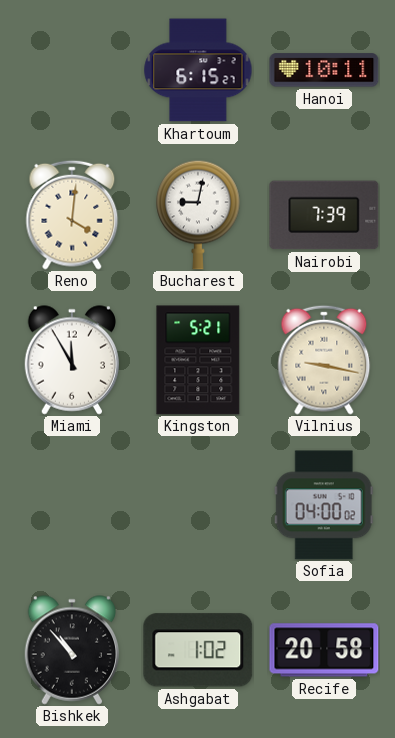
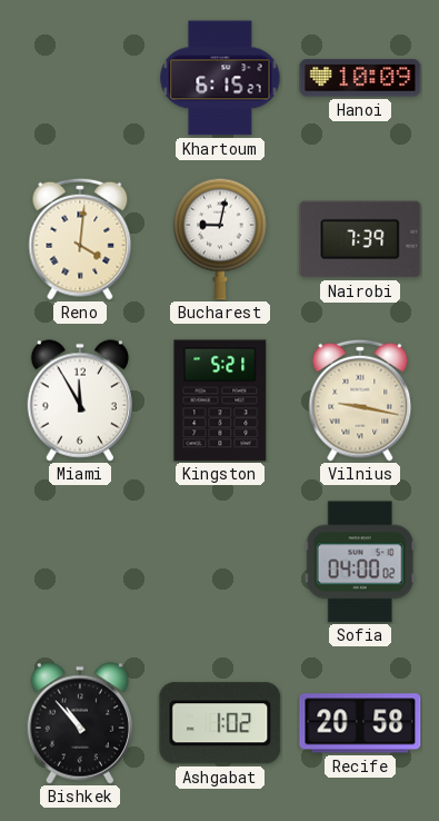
Hanoi: 10:11 -> 10:09
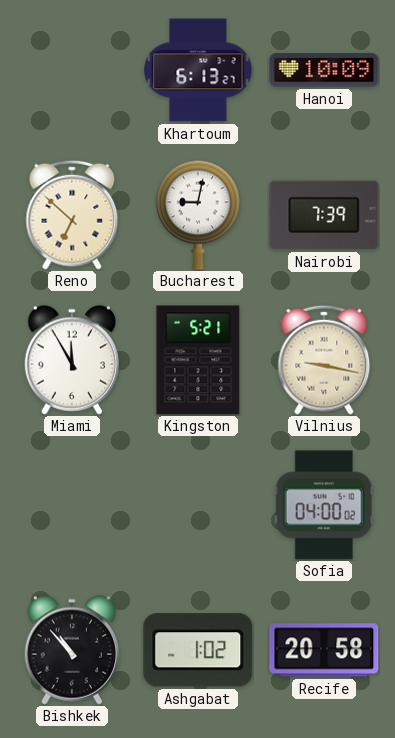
Khartoum: 6:15 -> 6:13
Reno: 4:01 -> 6:52
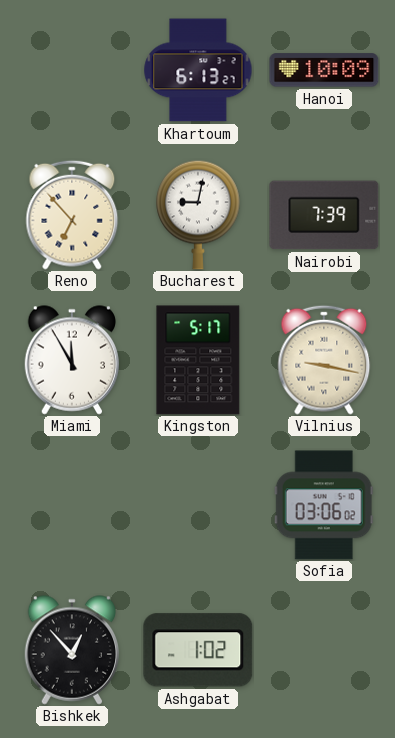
Reno: 6:52 -> 6:53
Kingston: 5:21 -> 5:17
Sofia: 04:00 -> 03:06
Bishkek: 10:53 -> 12:53
Recife: 20:58 -> none
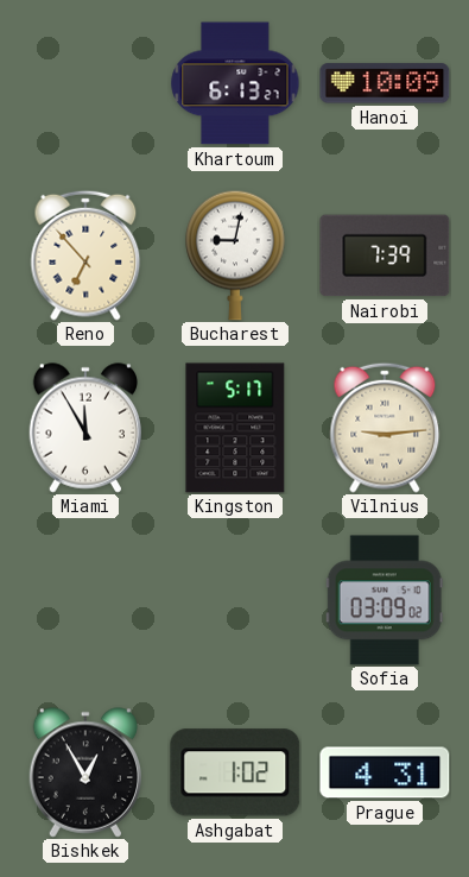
Vilnius: 9:17 -> 9:14
Sofia: 03:06 -> 03:09
Bishkek: 12:53 -> 12:55
Prague: none -> 4:31
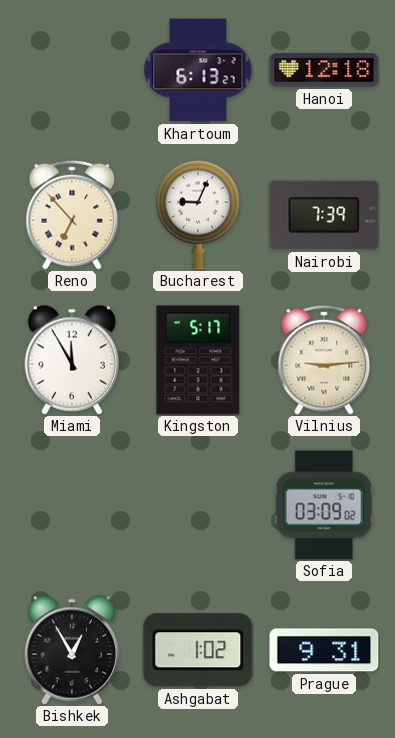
Hanoi: 10:09 -> 12:18
Bucharest: 9:02 -> 9:04
Prague: 4:31 -> 9:31
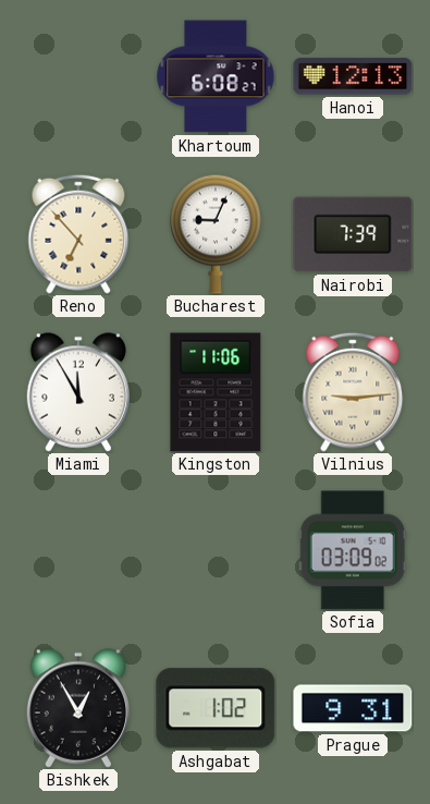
Khartoum: 6:13 -> 6:08
Hanoi: 12:18 -> 12:13
Kingston: 5:17 -> 11:06
